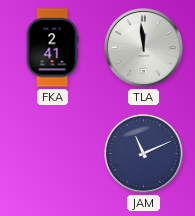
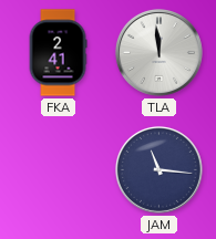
JAM: 11:11 -> 11:16
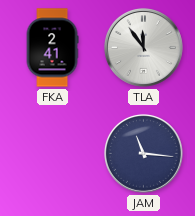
TLA: 11:59 -> 11:54
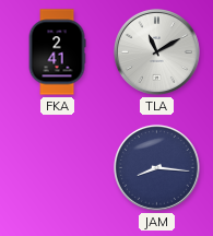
TLA: 11:54 -> 11:10
JAM: 11:16 -> 8:16
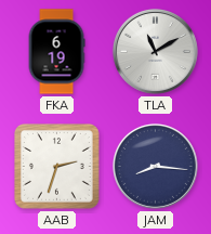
FKA: 2:41 -> 6:19
AAB: none -> 2:33
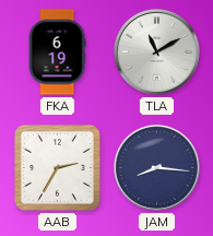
AAB: 2:33 -> 2:35
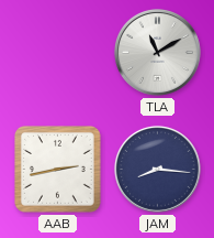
FKA: 6:19 -> none
AAB: 2:35 -> 2:43
